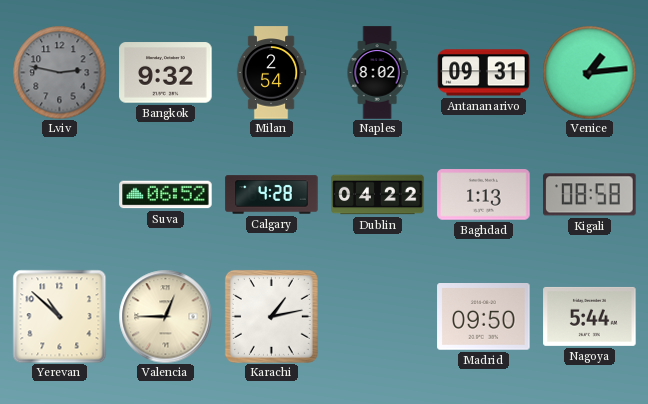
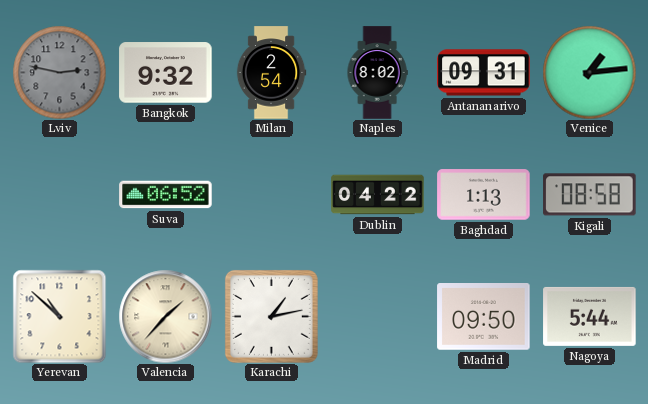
Calgary: 4:28 -> none
Valencia: 12:45 -> 1:37
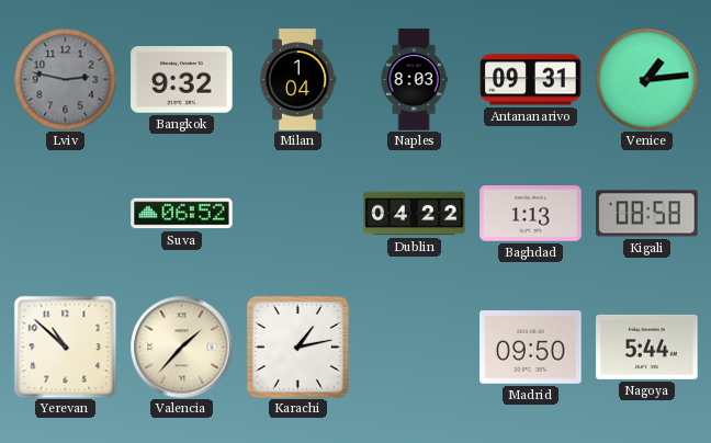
Milan: 2:54 -> 1:04
Naples: 8:02 -> 8:03
